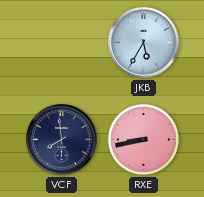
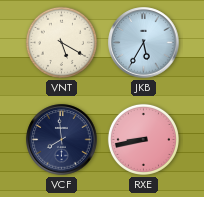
VNT: none -> 5:20
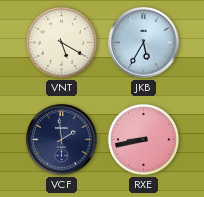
VCF: 7:59 -> 1:59
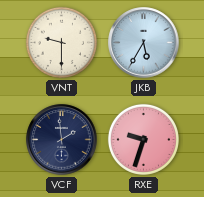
VNT: 5:20 -> 9:30
RXE: 8:43 -> 9:33
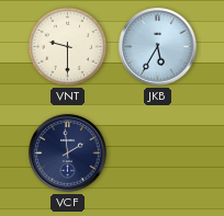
RXE: 9:33 -> none
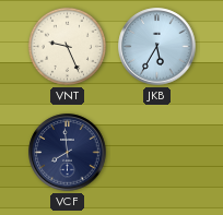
VNT: 9:30 -> 9:26
VCF: 1:59 -> 7:59
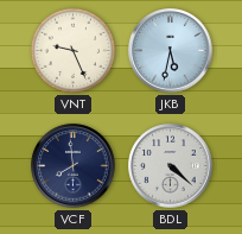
JKB: 5:35 -> 5:32
BDL: none -> 4:22
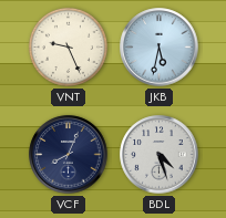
VCF: 7:59 -> 8:04
BDL: 4:22 -> 4:27
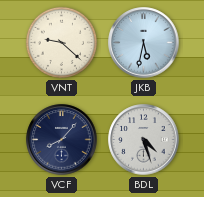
VNT: 9:26 -> 9:22
VCF: 8:04 -> 8:07
